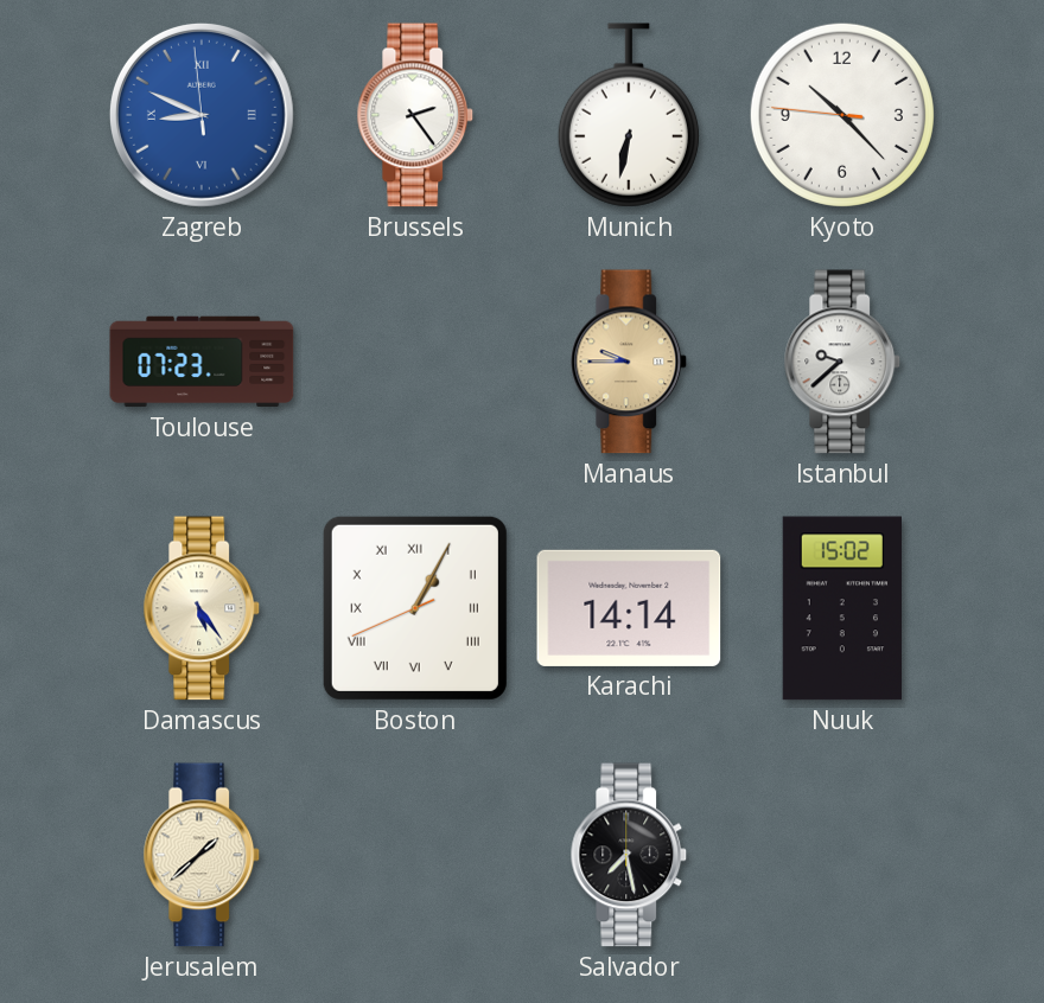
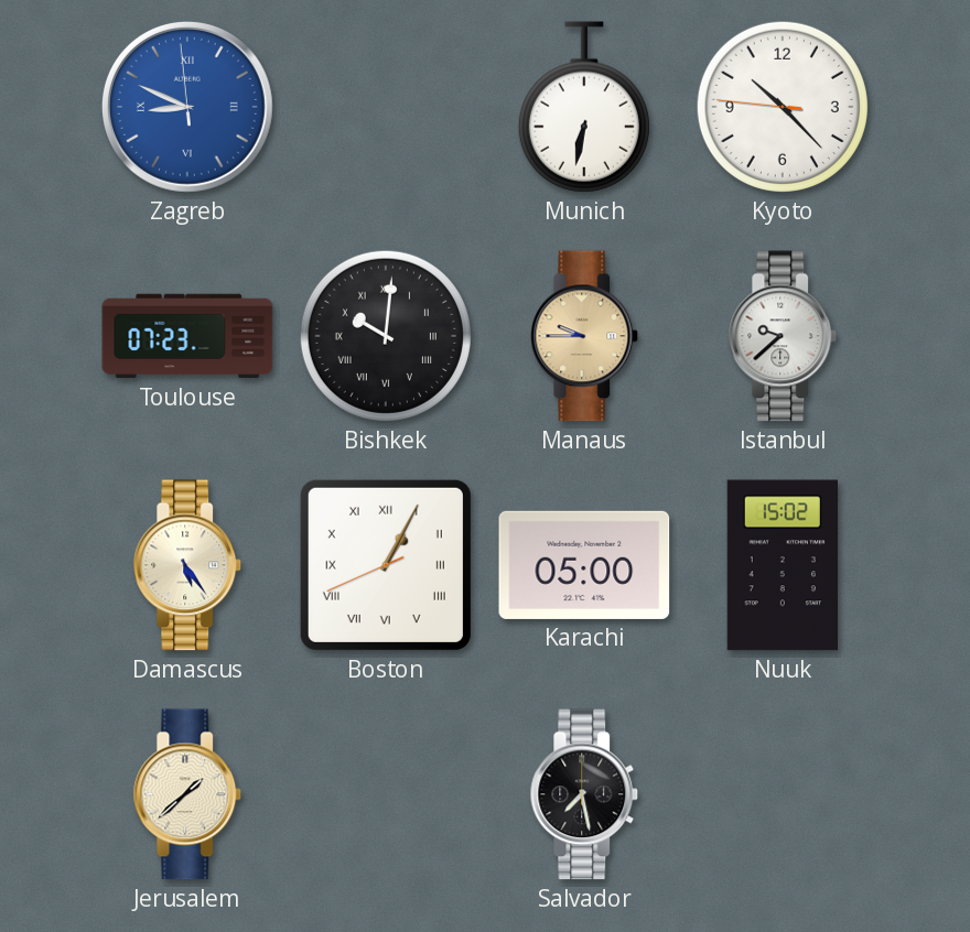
Brussels: 2:24 -> none
Bishkek: none -> 10:01
Karachi: 14:14 -> 05:00
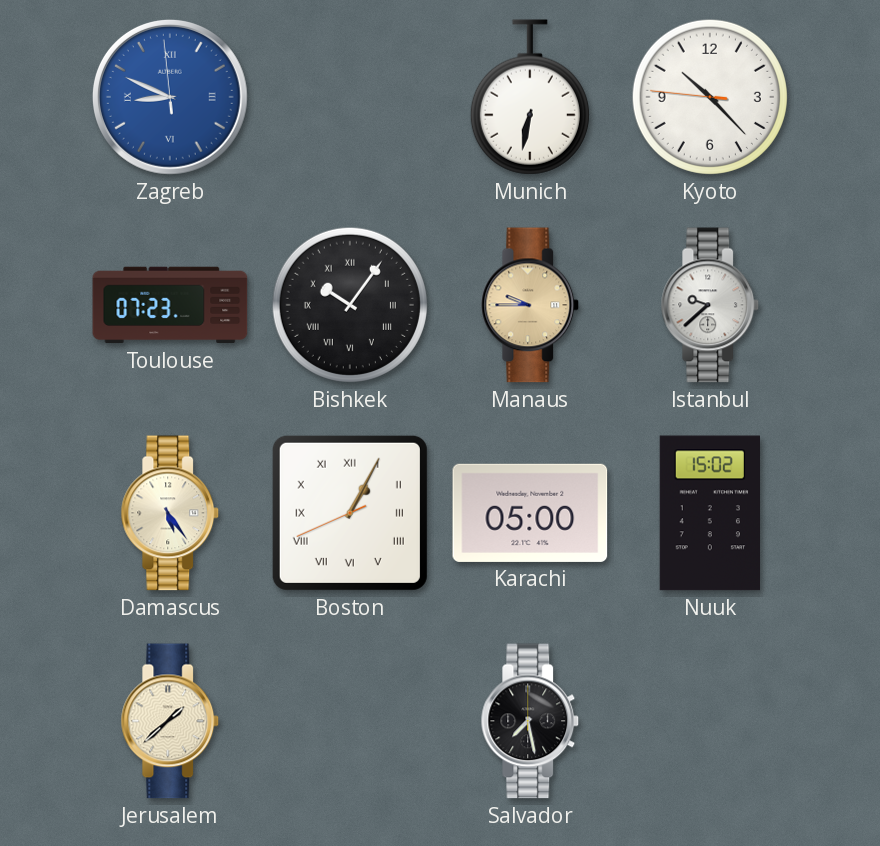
Bishkek: 10:01 -> 10:06
